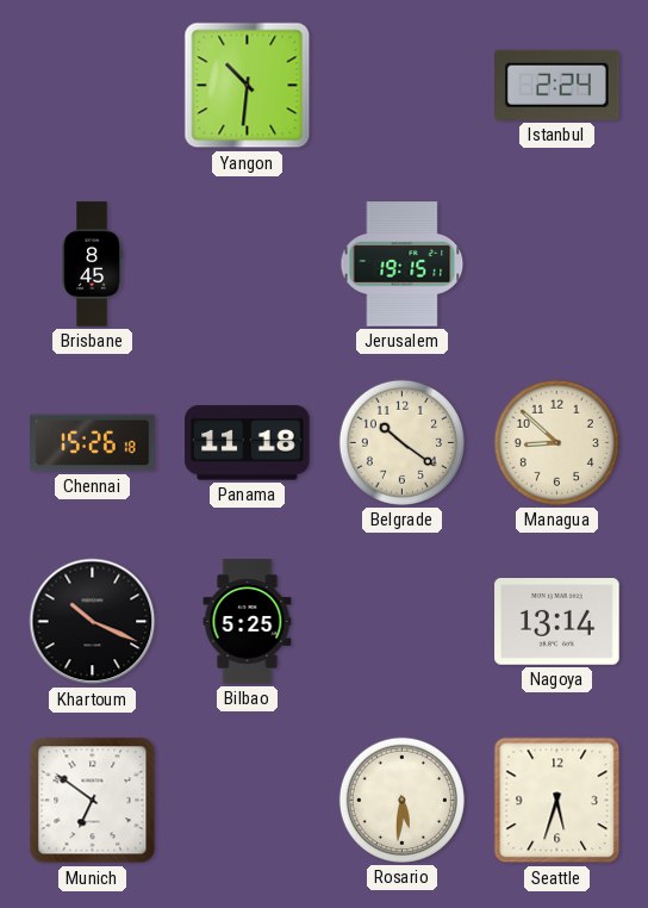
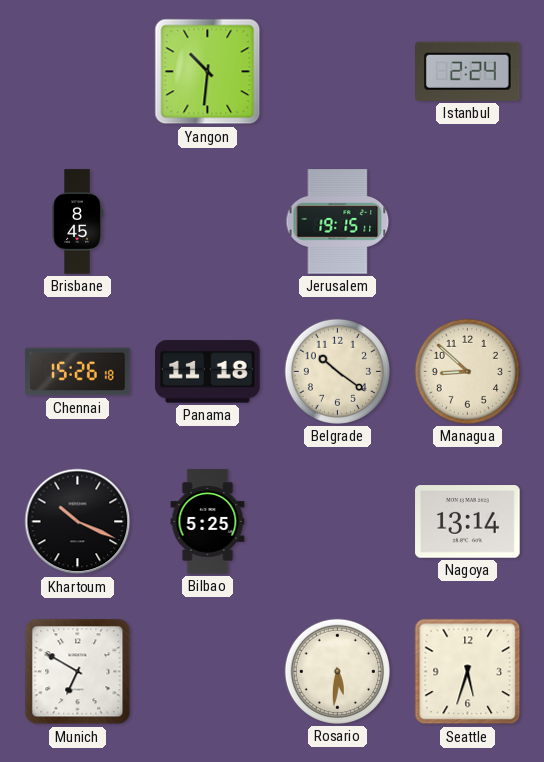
Munich: 6:51 -> 6:50
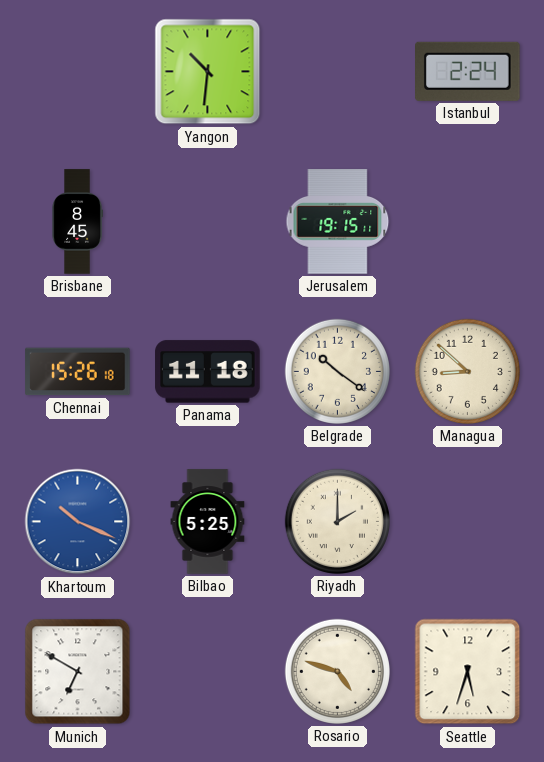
Khartoum dial: black -> blue
Riyadh: none -> 2:00
Nagoya: 13:14 -> none
Rosario: 5:31 -> 4:48
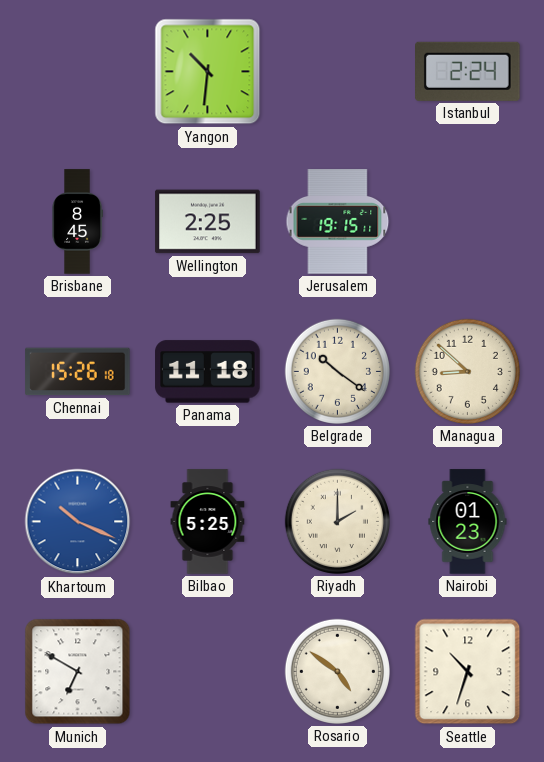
Wellington: none -> 2:25
Nairobi: none -> 01:23
Rosario: 4:48 -> 4:51
Seattle: 5:33 -> 10:33
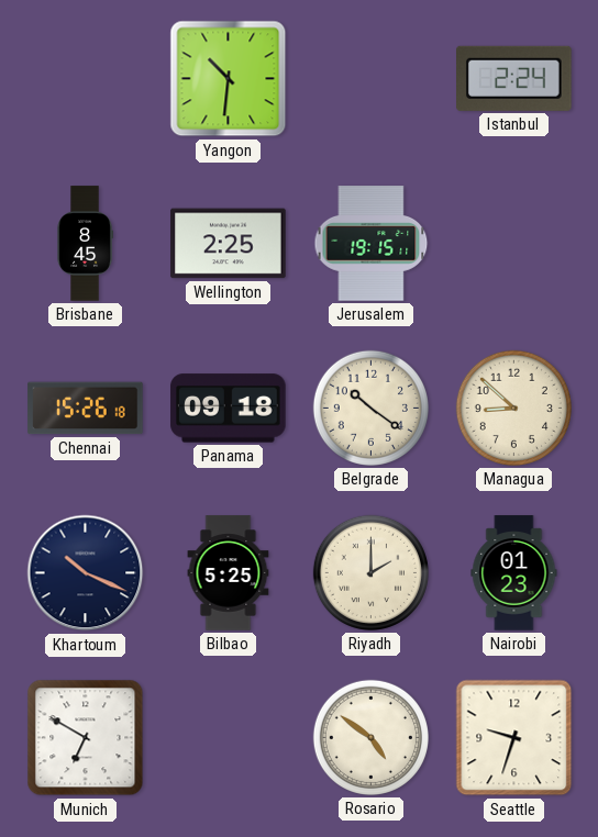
Panama: 11:18 -> 09:18
Khartoum dial: blue -> navy
Seattle: 10:33 -> 9:33
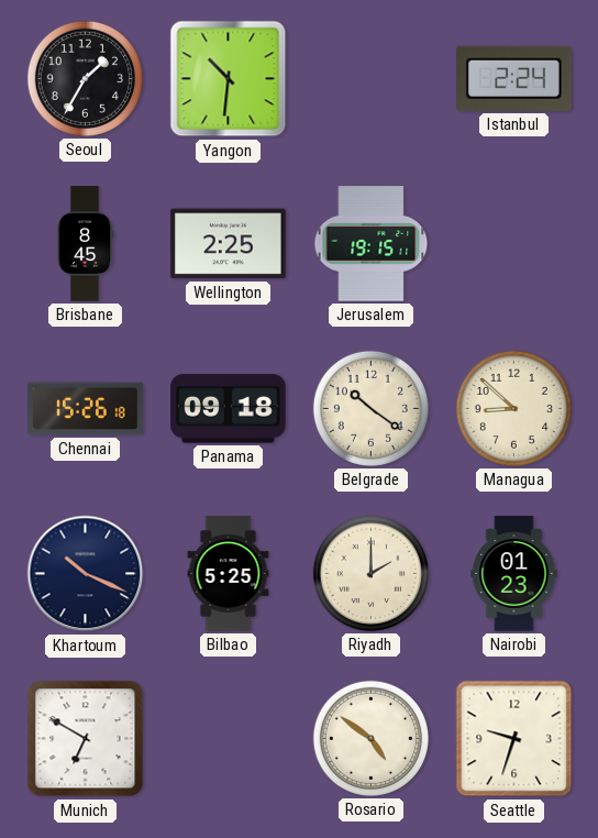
Seoul: none -> 1:35
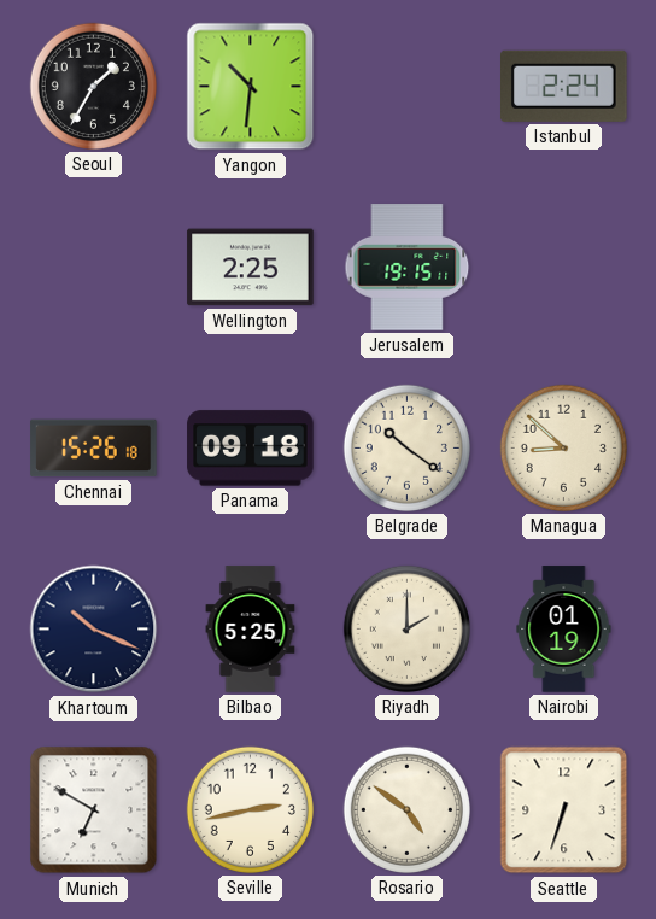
Brisbane: 8:45 -> none
Nairobi: 01:23 -> 01:19
Seville: none -> 2:43
Seattle: 9:33 -> 6:33
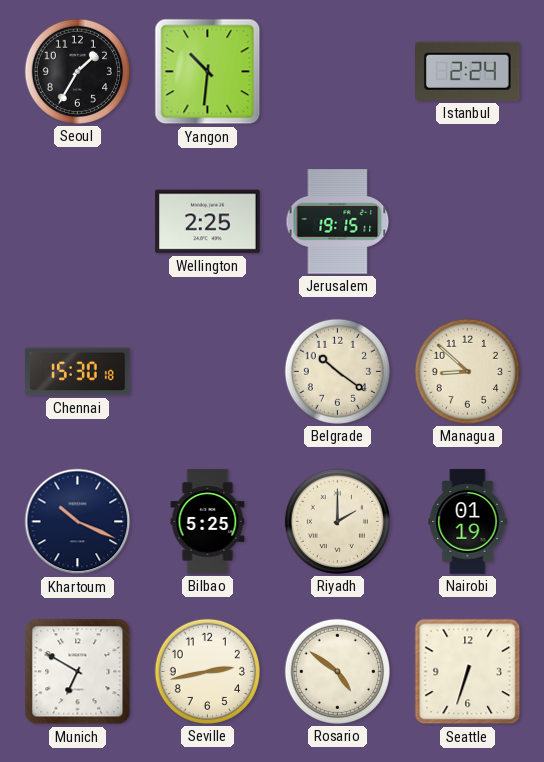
Chennai: 15:26 -> 15:30
Panama: 09:18 -> none
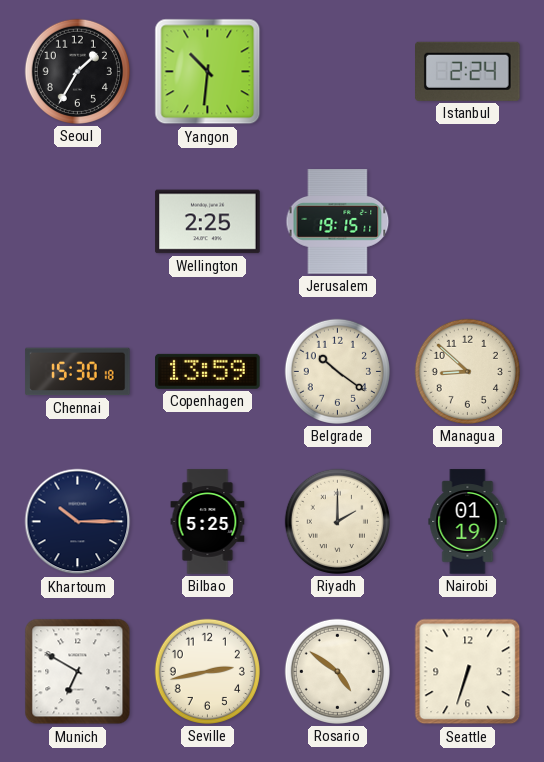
Copenhagen: none -> 13:59
Khartoum: 10:19 -> 10:15
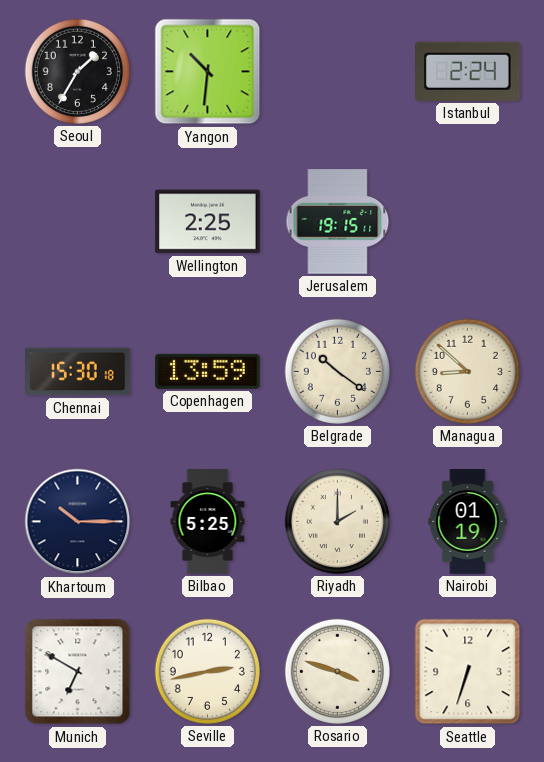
Rosario: 4:51 -> 3:48
